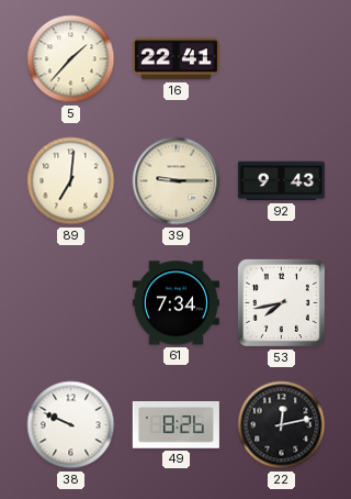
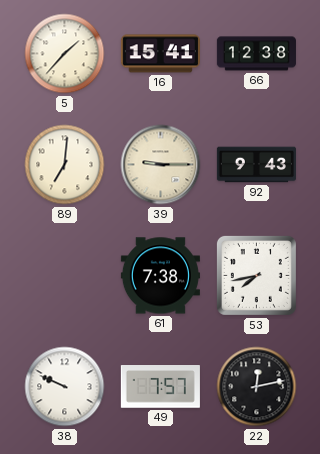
16: 22:41 -> 15:41
66: none -> 12:38
61: 7:34 -> 7:38
49: 8:26 -> 7:57
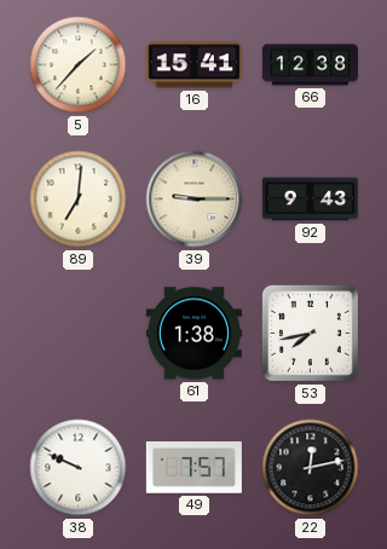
61: 7:38 -> 1:38
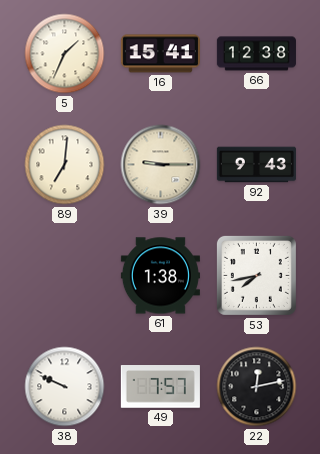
5: 1:37 -> 1:34
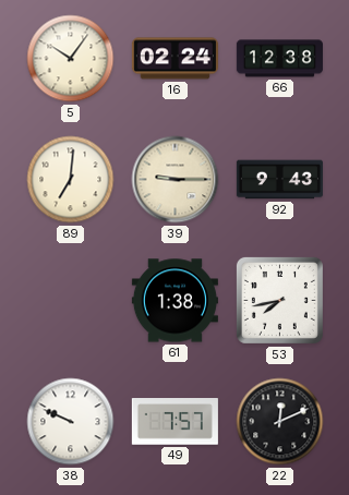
5: 1:34 -> 10:06
16: 15:41 -> 02:24
22: 12:13 -> 12:11
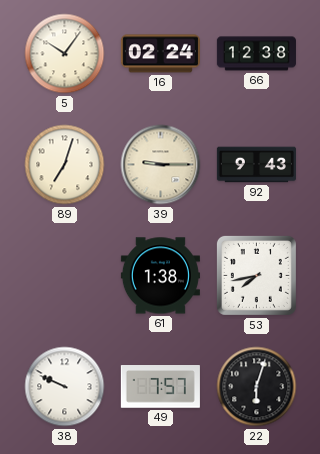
89: 7:01 -> 7:03
22: 12:11 -> 6:03
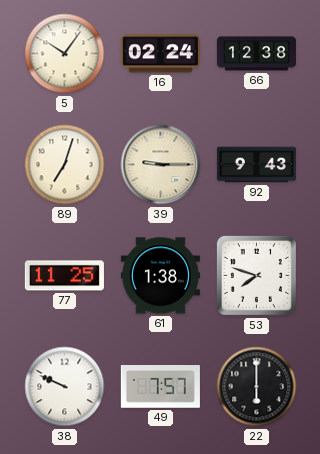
77: none -> 11:25
53: 7:43 -> 7:48
22: 6:03 -> 6:00
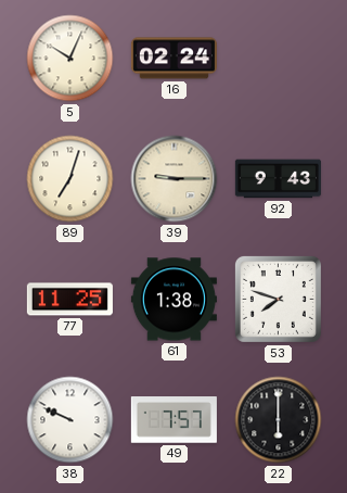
5: 10:06 -> 10:04
66: 12:38 -> none
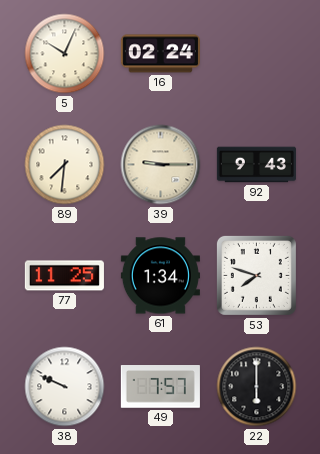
89: 7:03 -> 7:31
61: 1:38 -> 1:34
